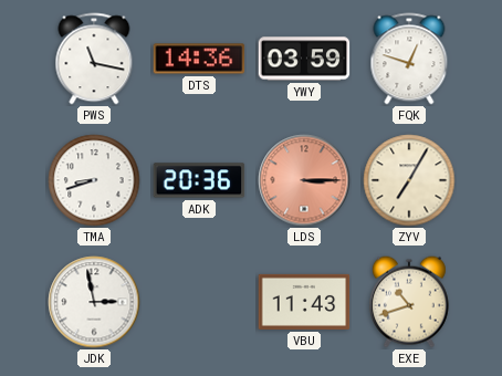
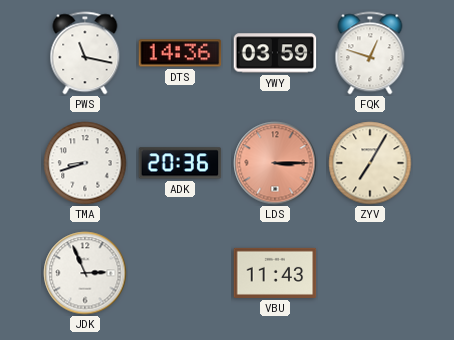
JDK: 2:58 -> 2:56
EXE: 10:42 -> none
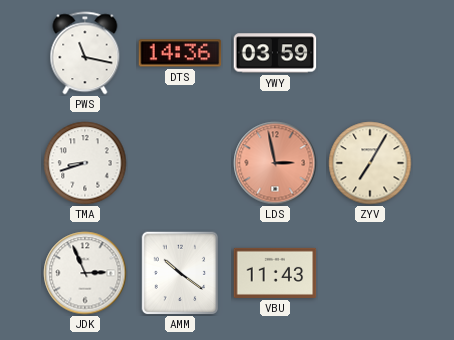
FQK: 12:48 -> none
ADK: 20:36 -> none
LDS: 3:15 -> 2:58
AMM: none -> 10:21
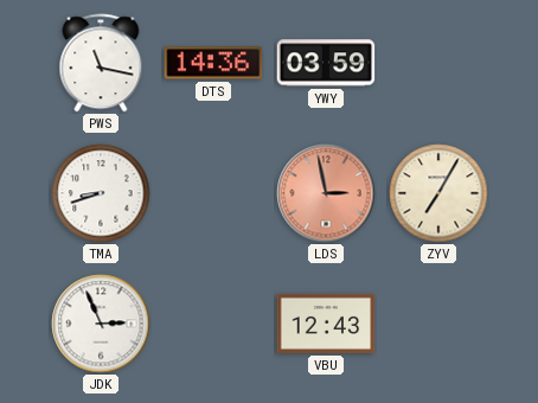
AMM: 10:21 -> none
VBU: 11:43 -> 12:43
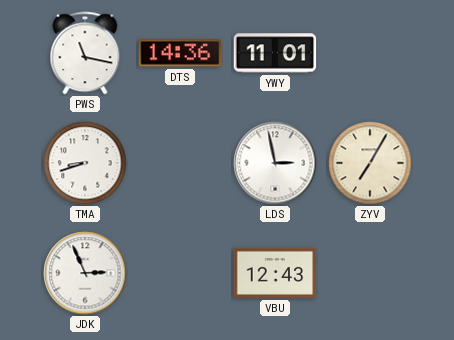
YWY: 03:59 -> 11:01
LDS dial: salmon -> white
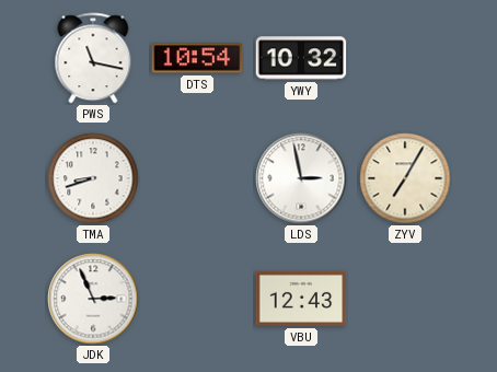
DTS: 14:36 -> 10:54
YWY: 11:01 -> 10:32
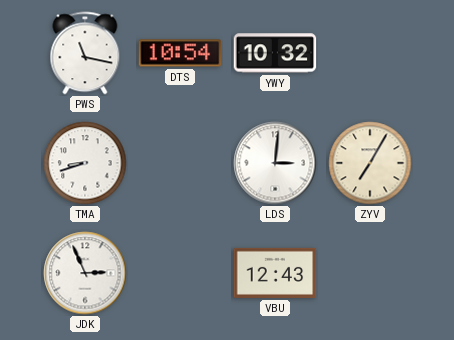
LDS: 2:58 -> 3:01
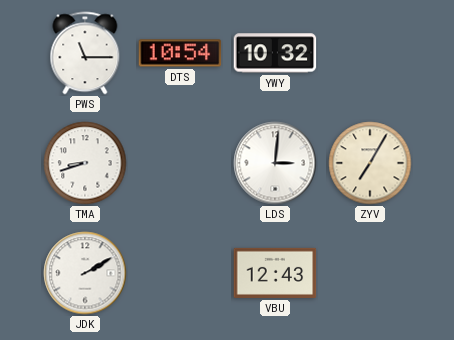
PWS: 11:17 -> 11:15
JDK: 2:56 -> 2:10
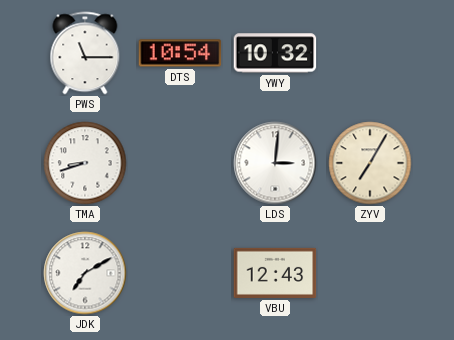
JDK: 2:10 -> 7:10
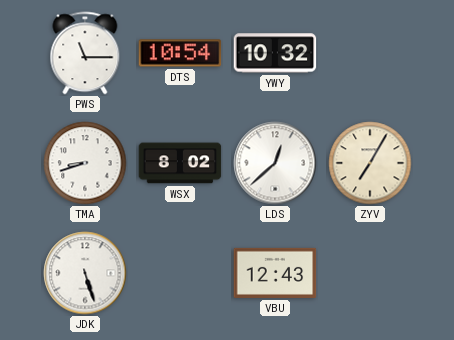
WSX: none -> 8:02
LDS: 3:01 -> 12:38
JDK: 7:10 -> 5:27
